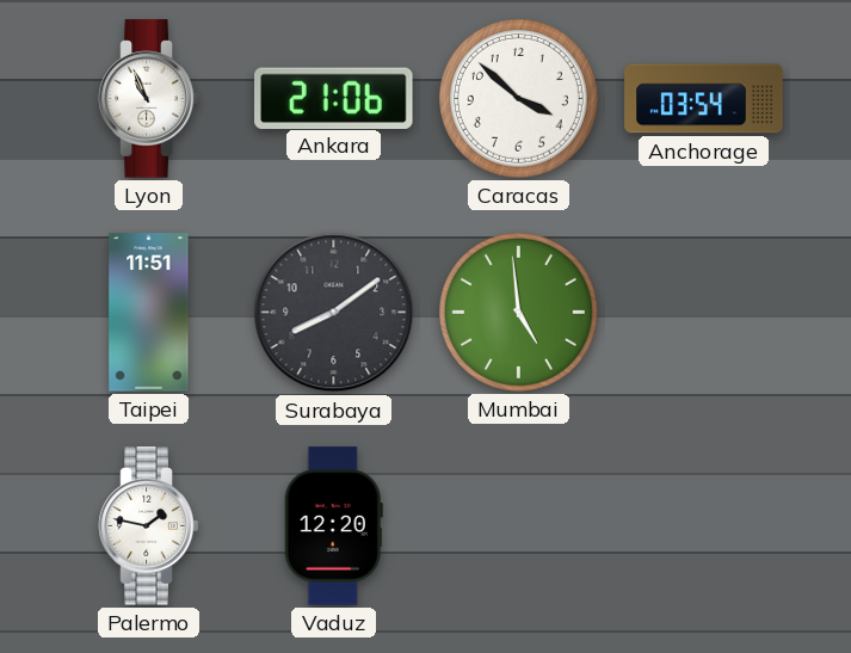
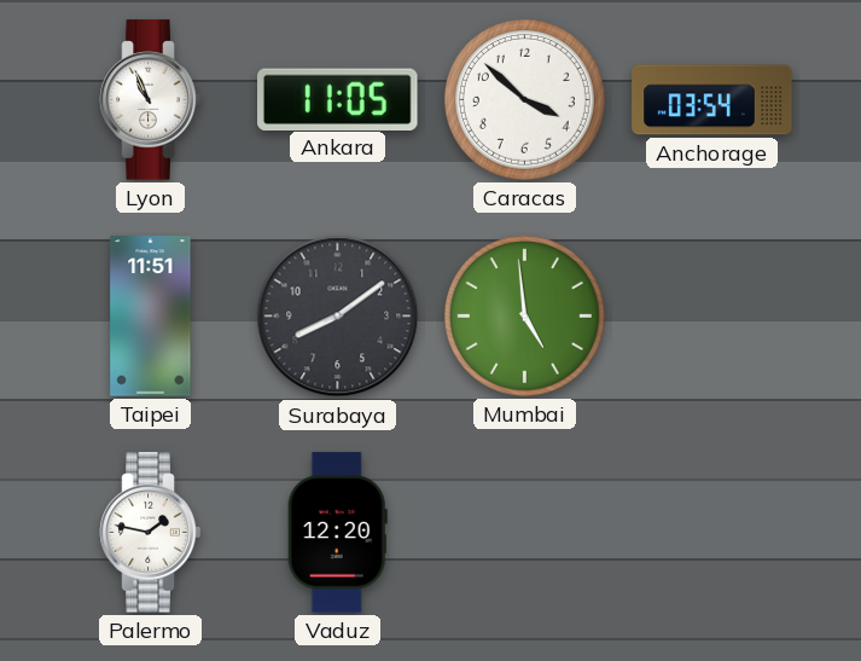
Ankara: 21:06 -> 11:05
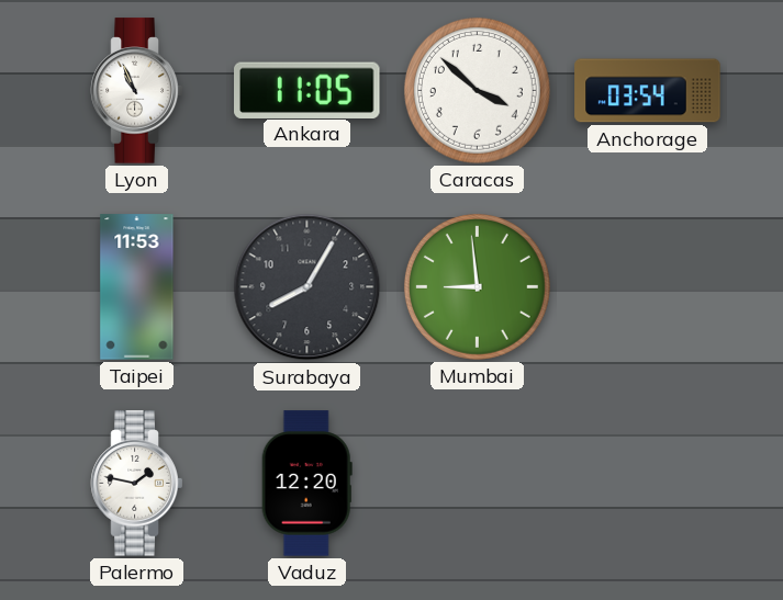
Taipei: 11:51 -> 11:53
Surabaya: 8:09 -> 8:05
Mumbai: 4:59 -> 8:59
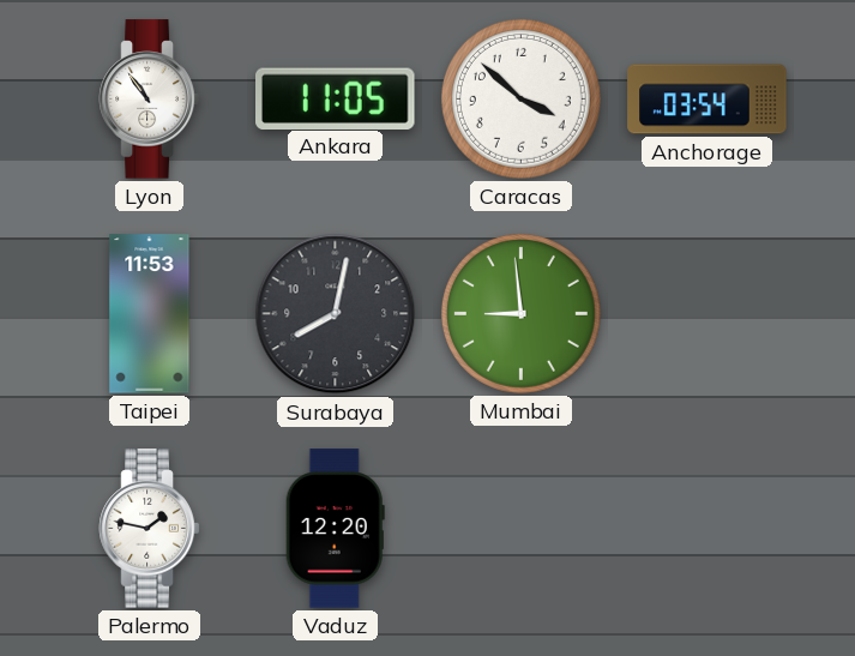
Lyon: 10:56 -> 10:54
Surabaya: 8:05 -> 8:02
